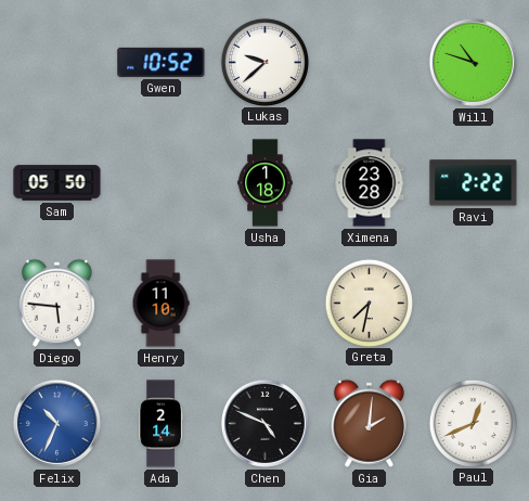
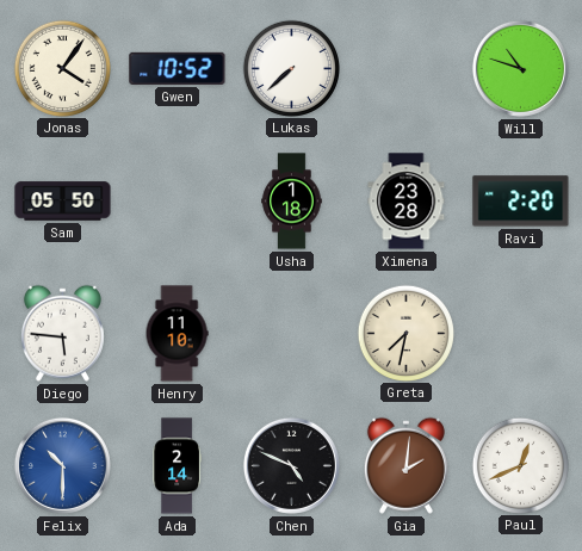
Jonas: none -> 4:06
Lukas: 9:38 -> 7:38
Ravi: 2:22 -> 2:20
Felix: 10:34 -> 10:30
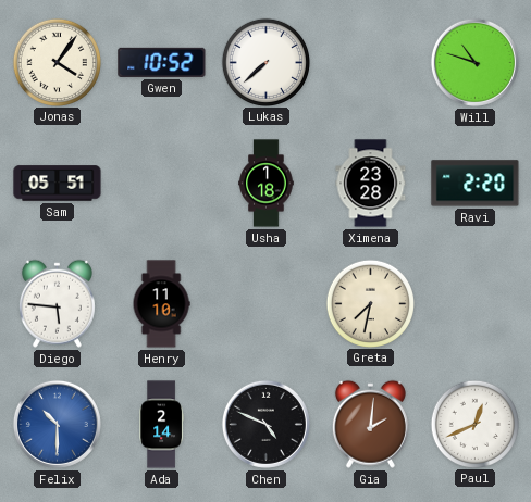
Sam: 05:50 -> 05:51
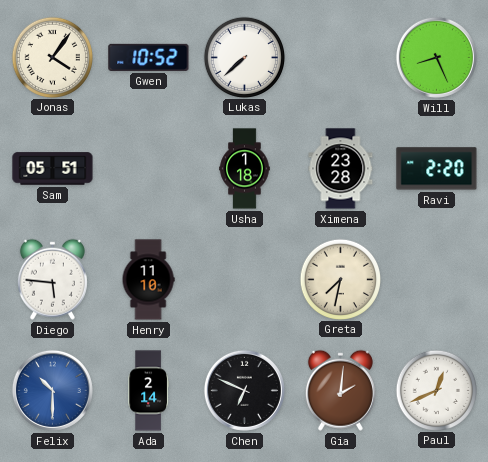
Will: 10:48 -> 8:26
Chen: 4:49 -> 6:49
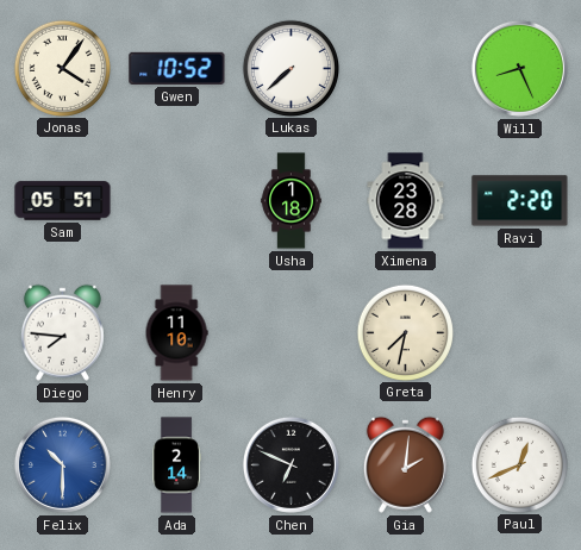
Diego: 5:46 -> 7:46
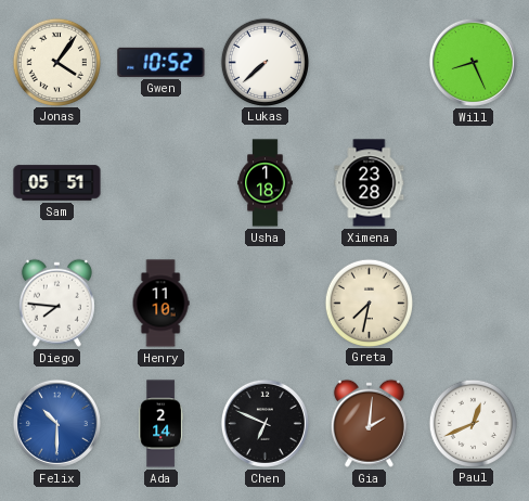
Ravi: 2:20 -> none
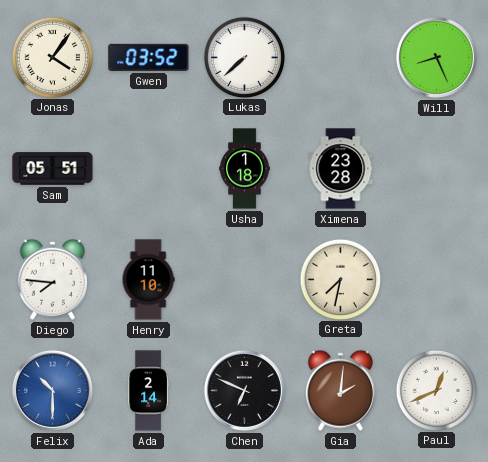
Gwen: 10:52 -> 03:52
